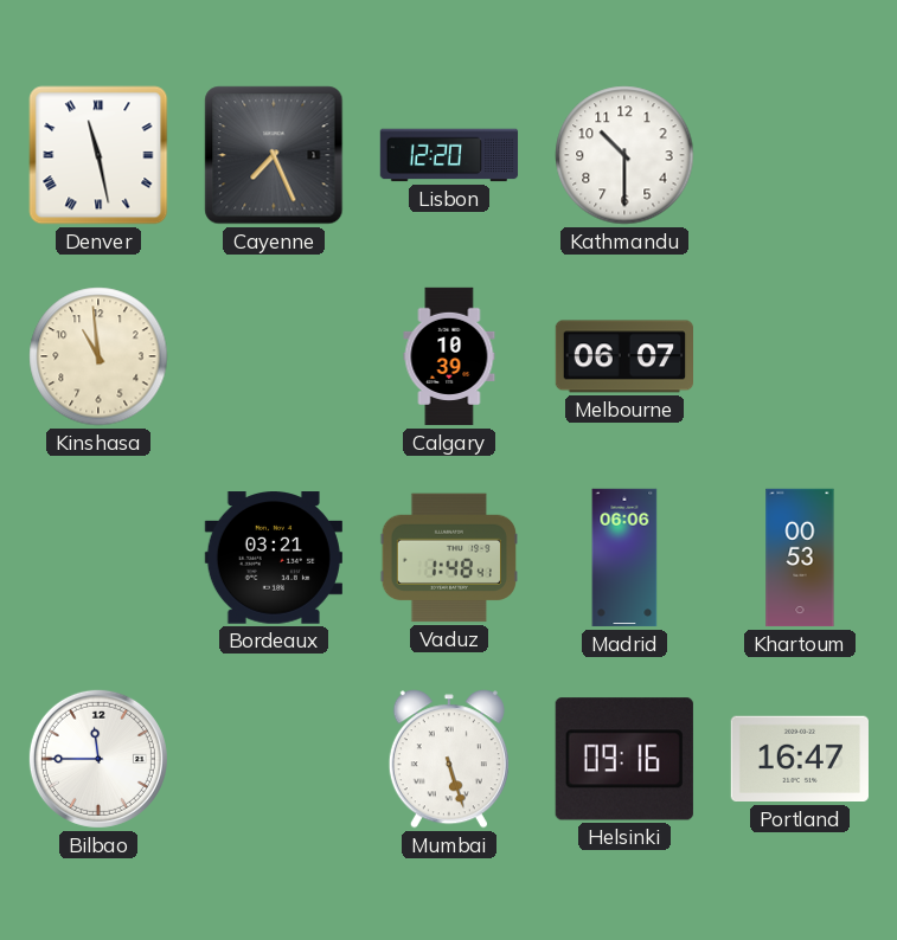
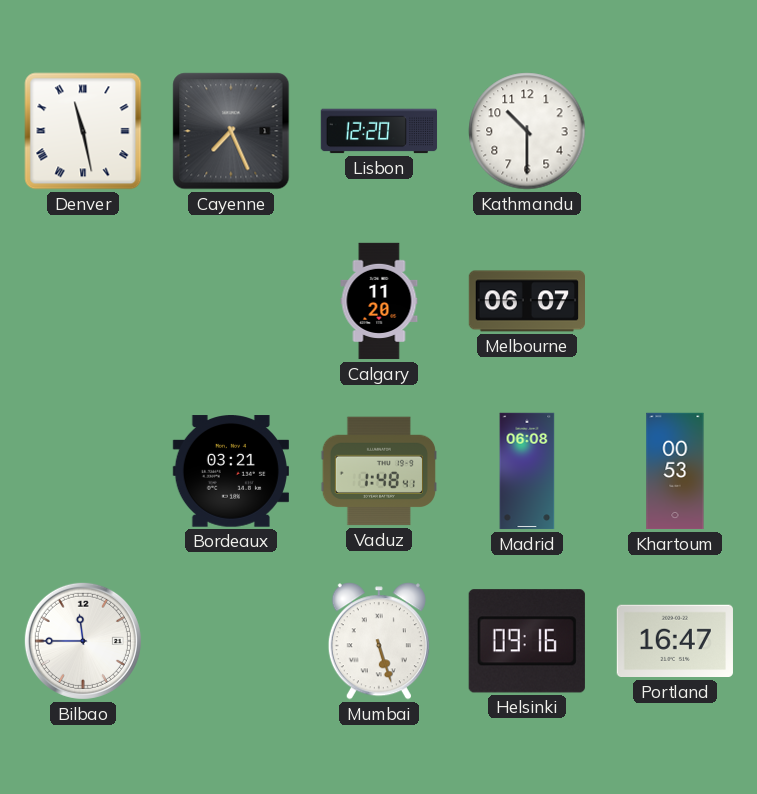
Kinshasa: 10:59 -> none
Calgary: 10:39 -> 11:20
Madrid: 06:06 -> 06:08
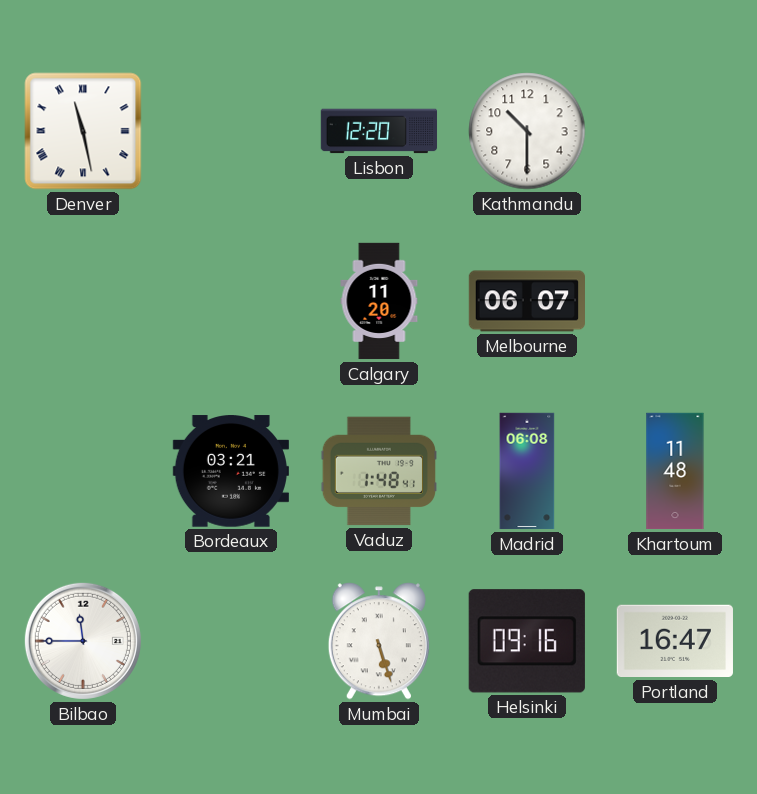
Cayenne: 7:26 -> none
Khartoum: 00:53 -> 11:48
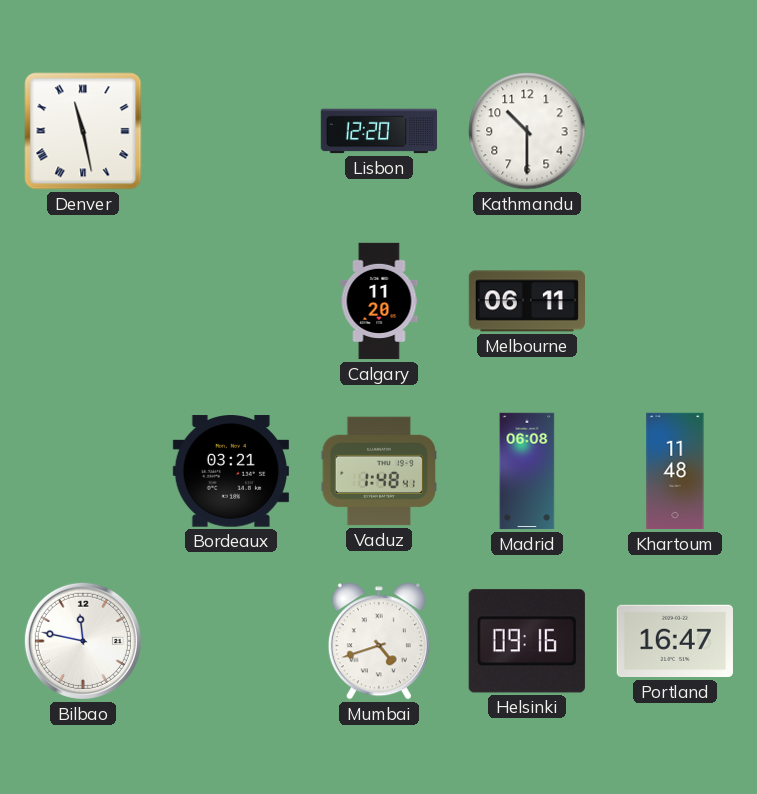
Melbourne: 06:07 -> 06:11
Bilbao: 11:45 -> 11:47
Mumbai: 5:27 -> 4:42
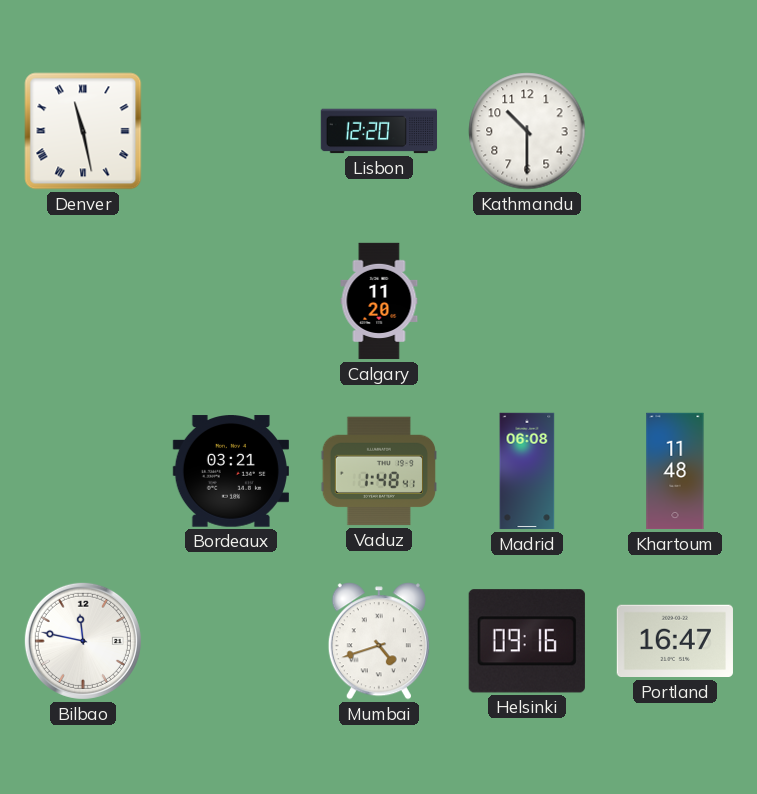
Melbourne: 06:11 -> none
